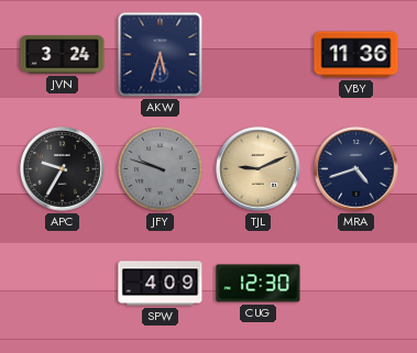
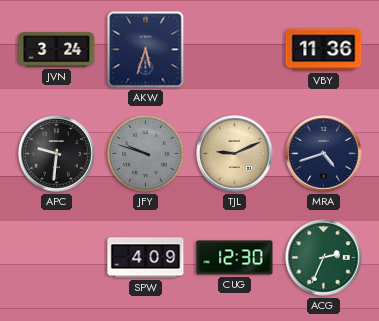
APC: 9:35 -> 9:31
ACG: none -> 2:34
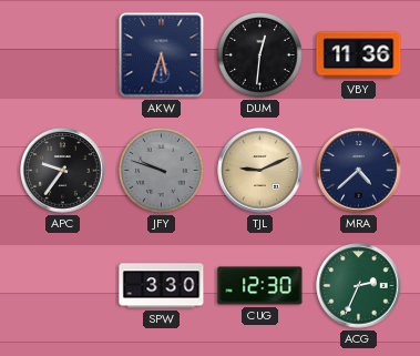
JVN: 3:24 -> none
DUM: none -> 12:31
APC: 9:31 -> 9:36
MRA: 4:42 -> 4:38
SPW: 4:09 -> 3:30
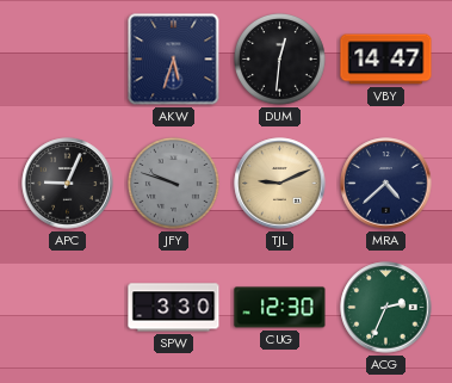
VBY: 11:36 -> 14:47
APC: 9:36 -> 9:04
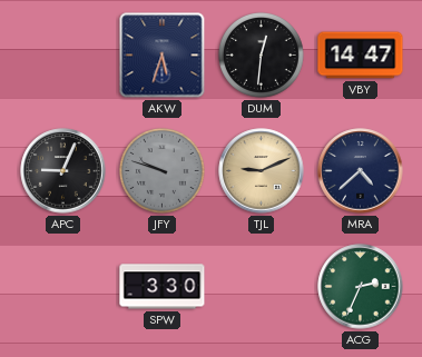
CUG: 12:30 -> none
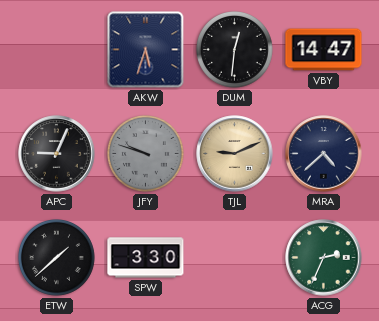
ETW: none -> 1:38
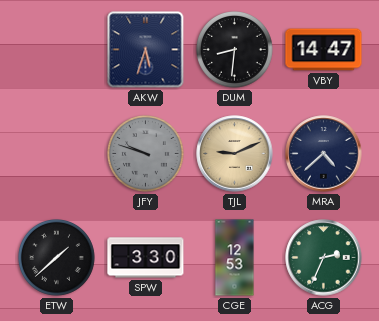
DUM: 12:31 -> 8:31
APC: 9:04 -> none
CGE: none -> 12:53
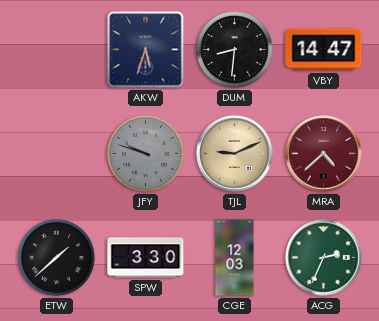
MRA dial: navy -> burgundy
CGE: 12:53 -> 12:03
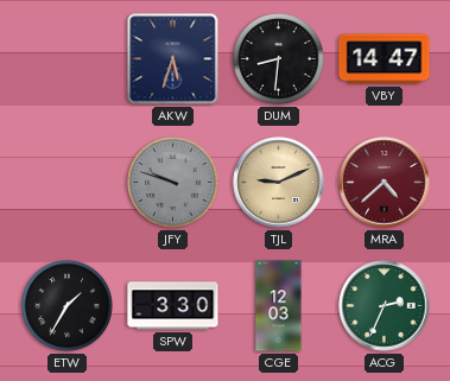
ETW: 1:38 -> 1:35
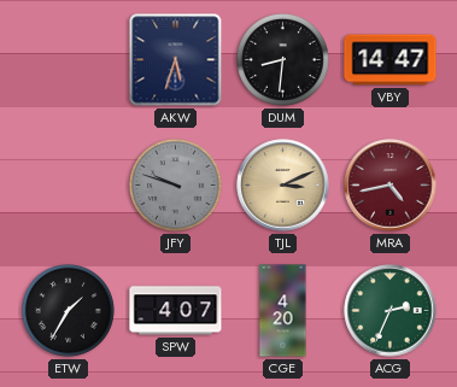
TJL: 9:11 -> 3:11
MRA: 4:38 -> 4:43
SPW: 3:30 -> 4:07
CGE: 12:03 -> 4:20
